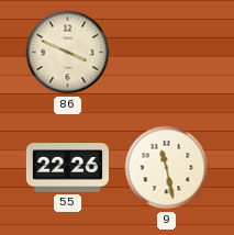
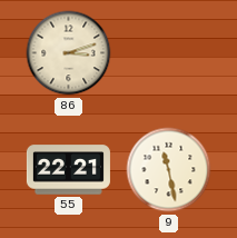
86: 3:49 -> 3:12
55: 22:26 -> 22:21
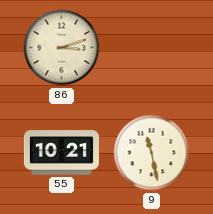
55: 22:21 -> 10:21
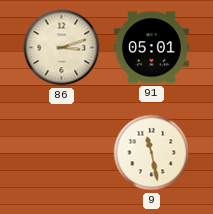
91: none -> 05:01
55: 10:21 -> none
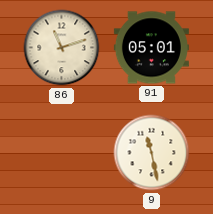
86: 3:12 -> 11:12
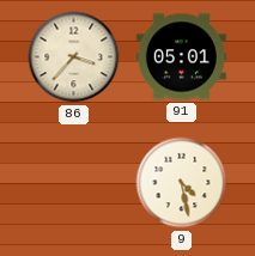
86: 11:12 -> 3:37
9: 11:28 -> 4:28
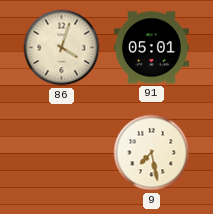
86: 3:37 -> 4:03
9: 4:28 -> 7:28
